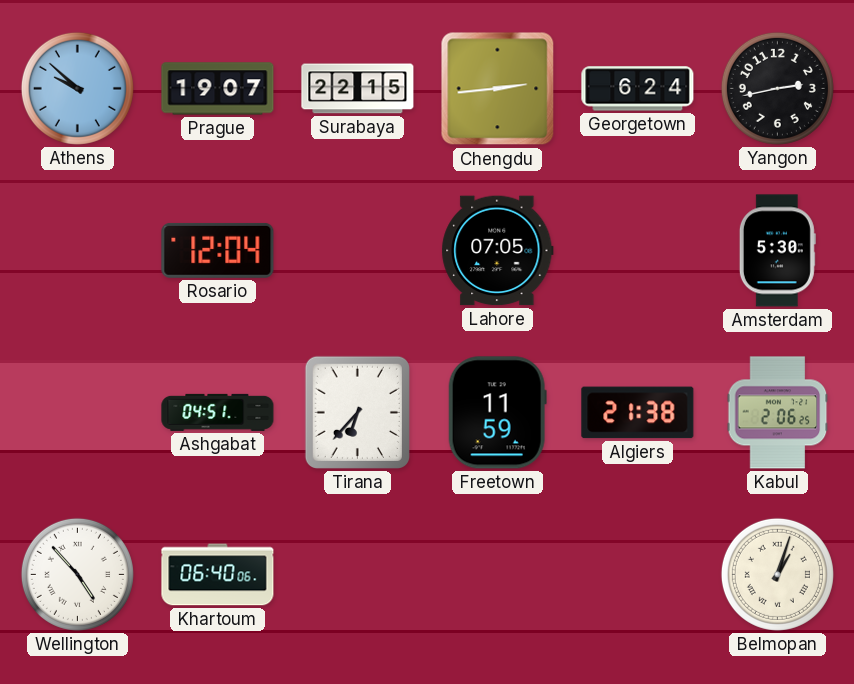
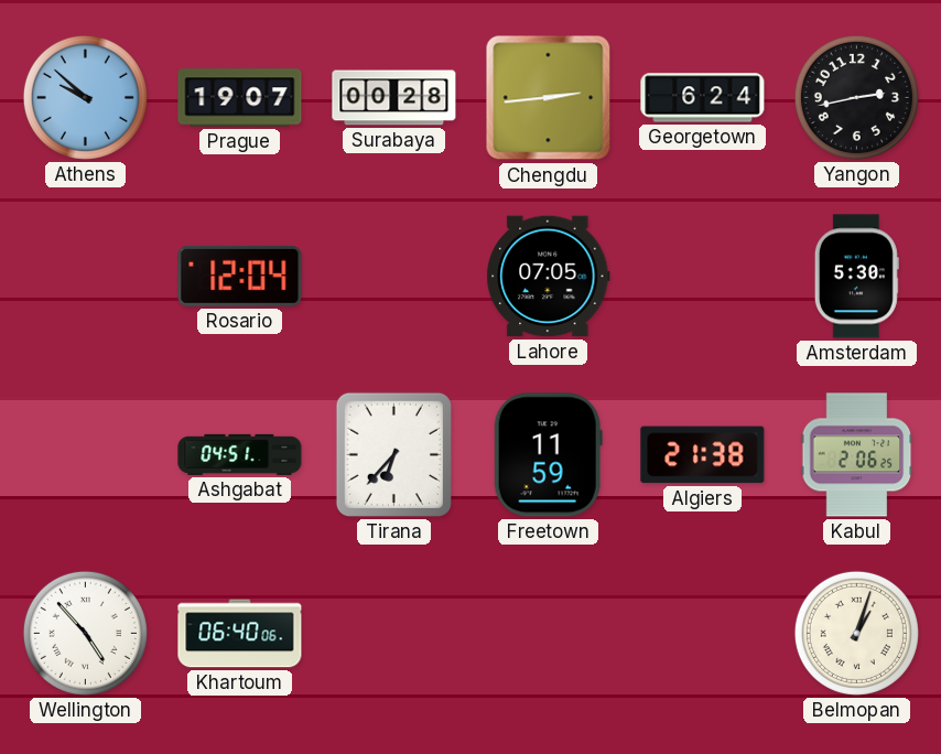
Surabaya: 22:15 -> 00:28
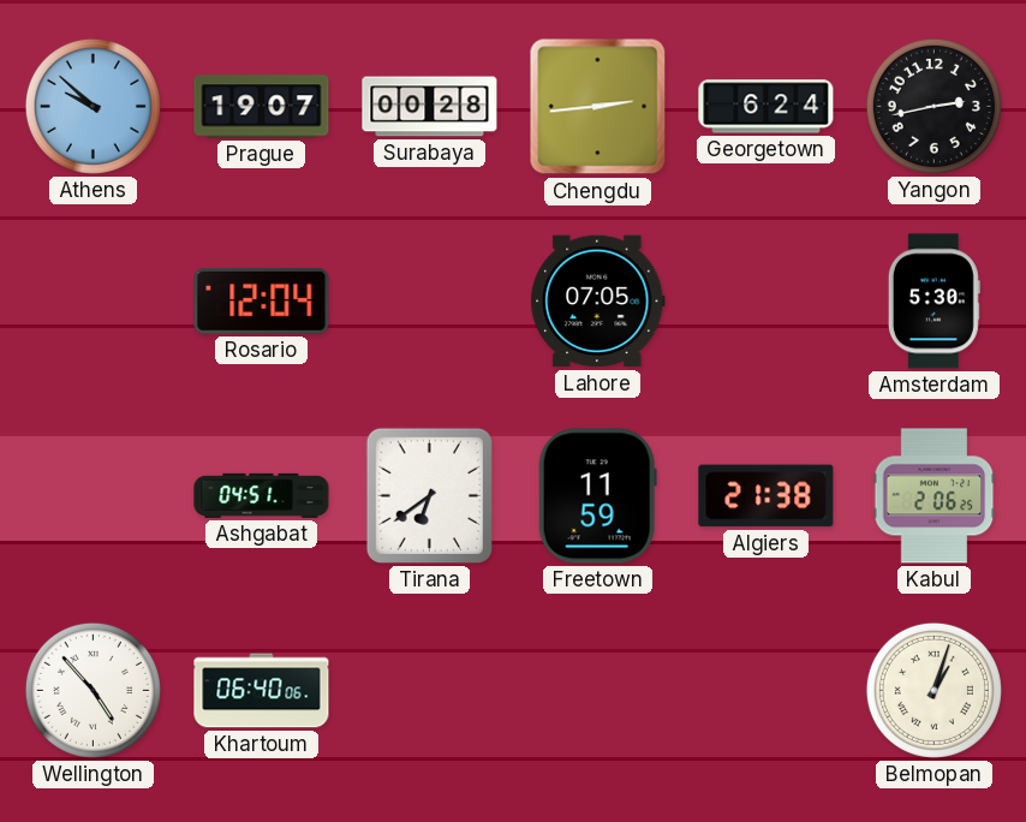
Tirana: 6:37 -> 6:39
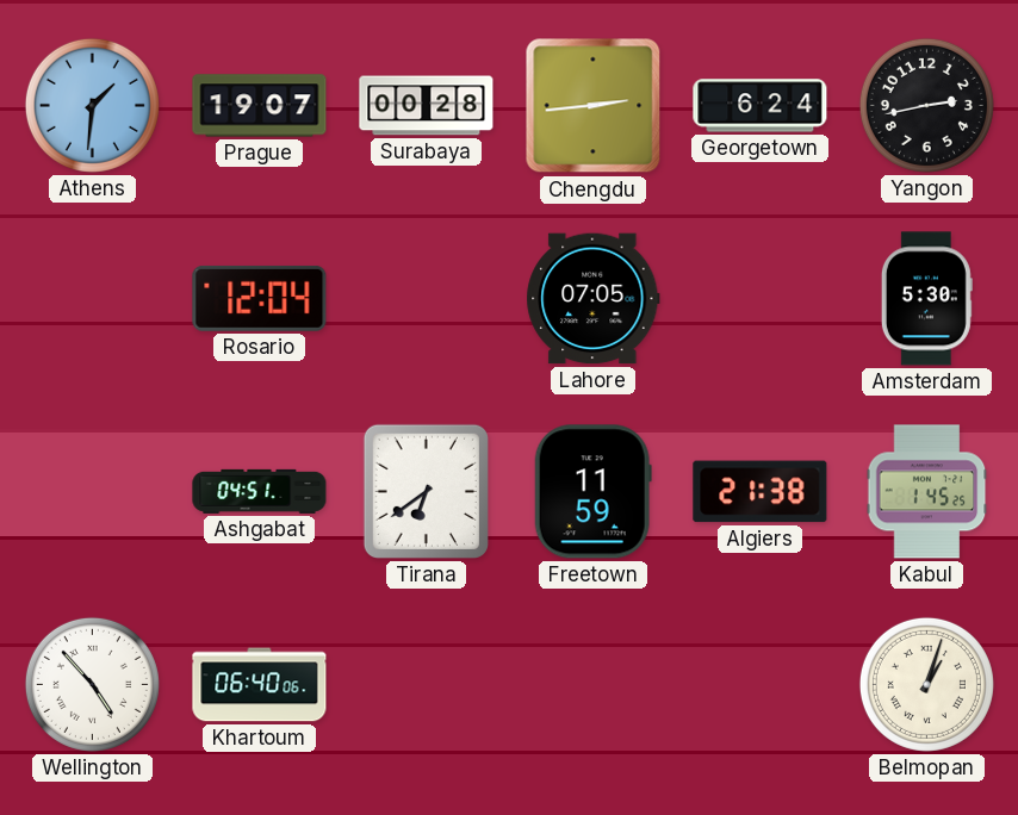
Athens: 9:52 -> 1:31
Kabul: 2:06 -> 1:45
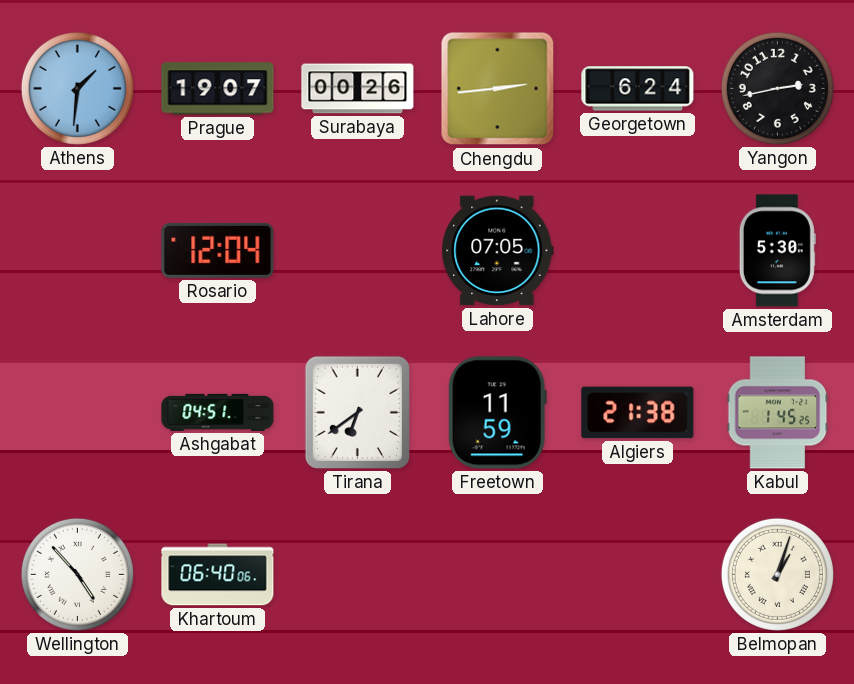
Surabaya: 00:28 -> 00:26
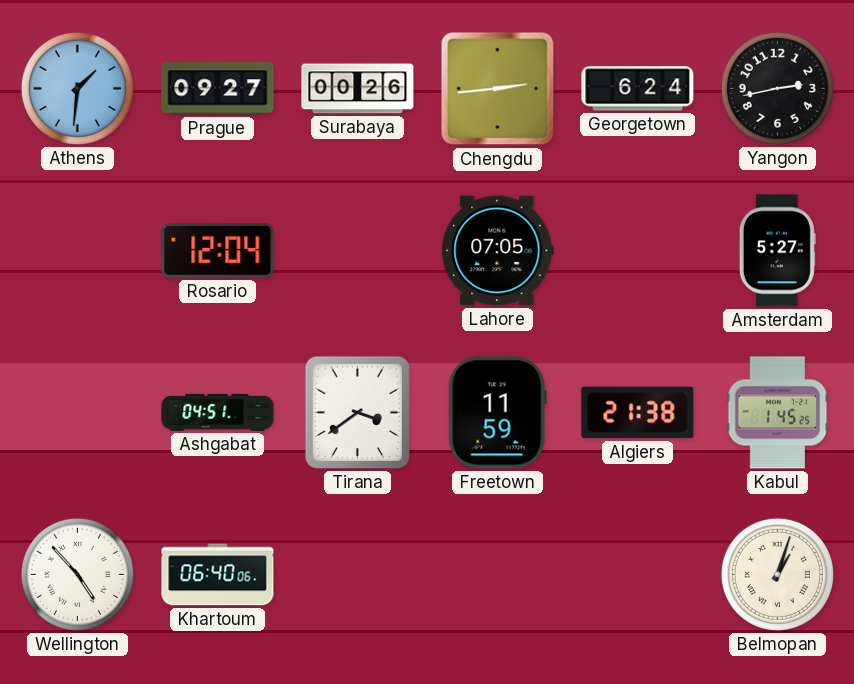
Prague: 19:07 -> 09:27
Amsterdam: 5:30 -> 5:27
Tirana: 6:39 -> 3:39
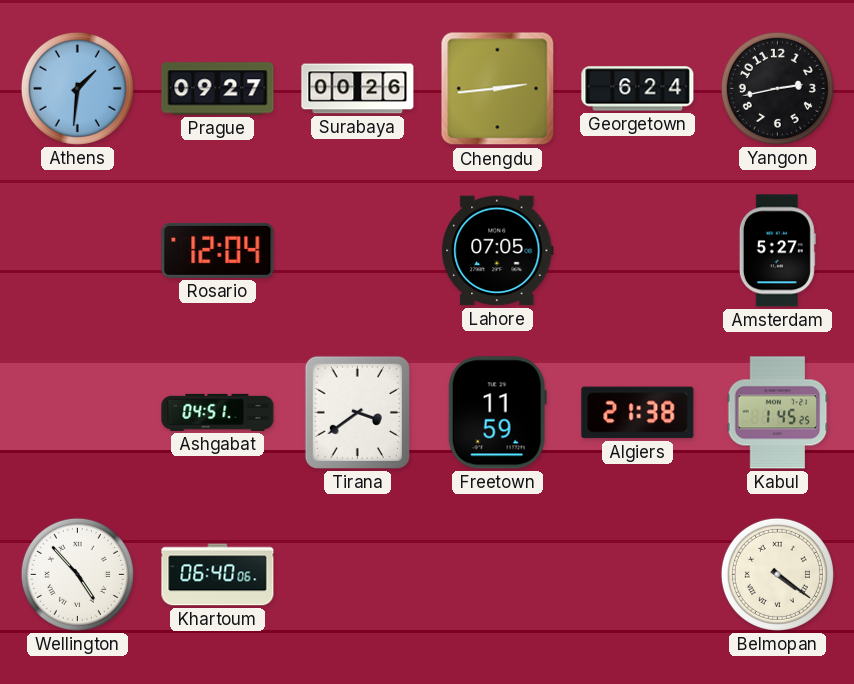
Belmopan: 1:03 -> 4:21
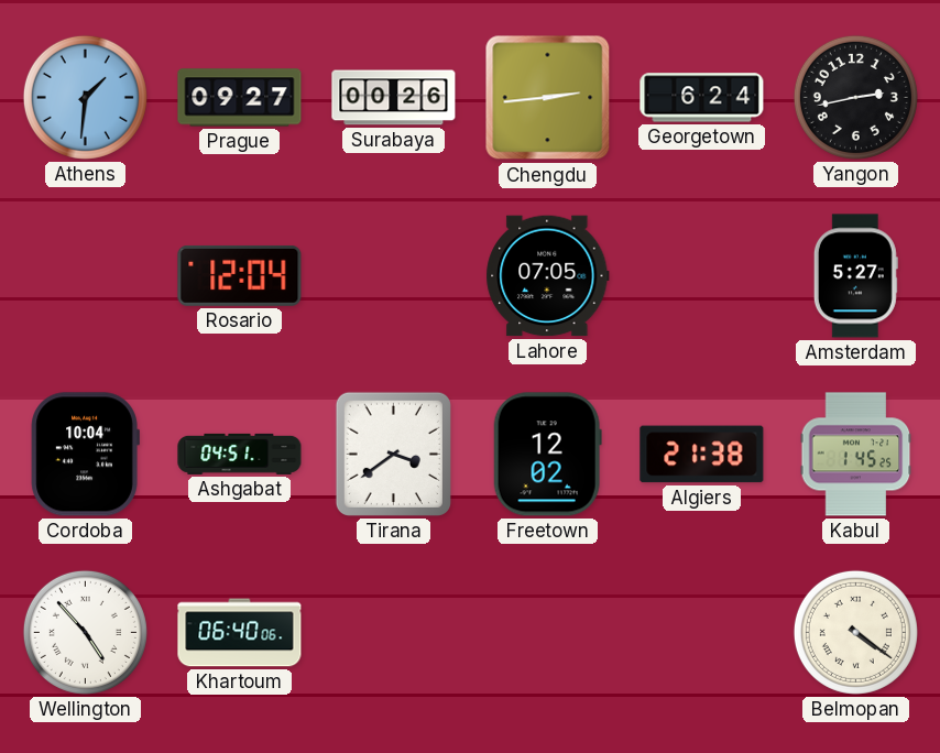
Cordoba: none -> 10:04
Freetown: 11:59 -> 12:02
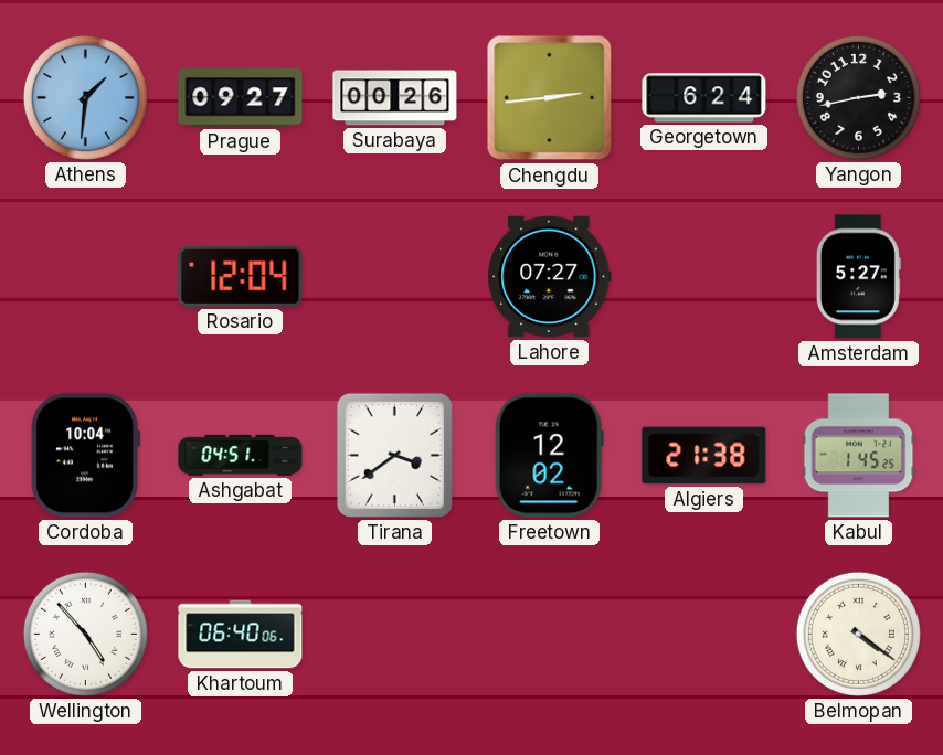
Lahore: 07:05 -> 07:27
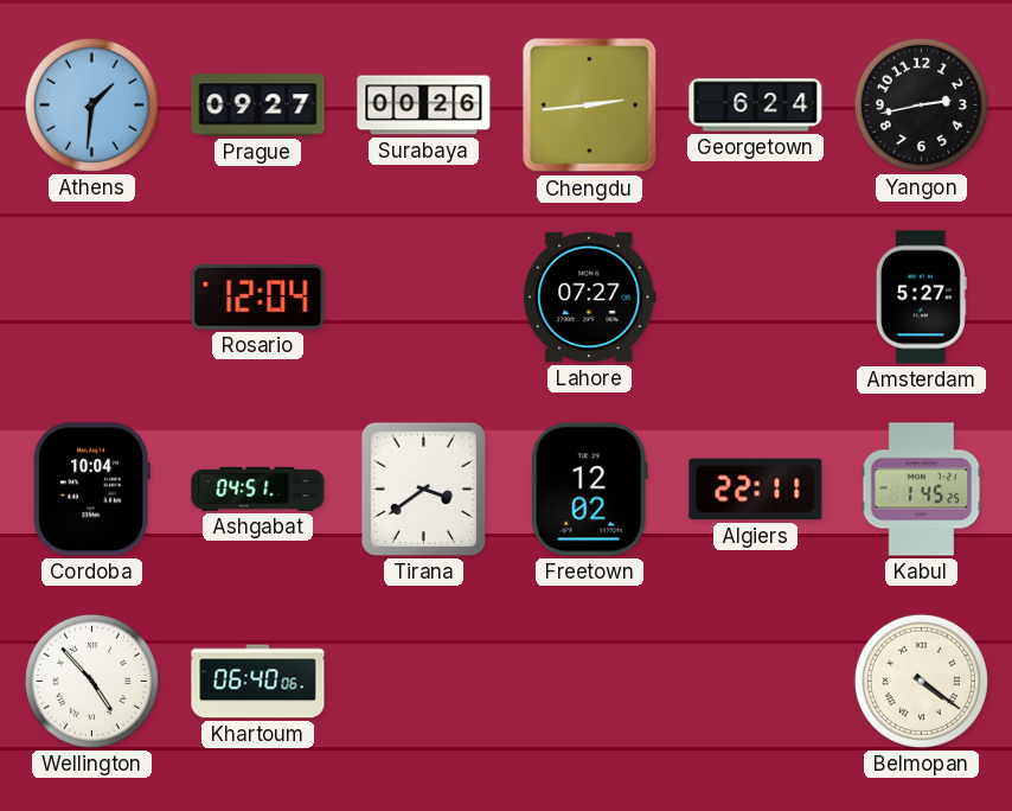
Algiers: 21:38 -> 22:11
